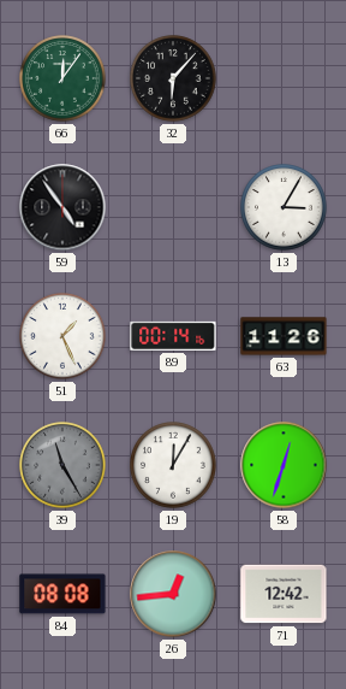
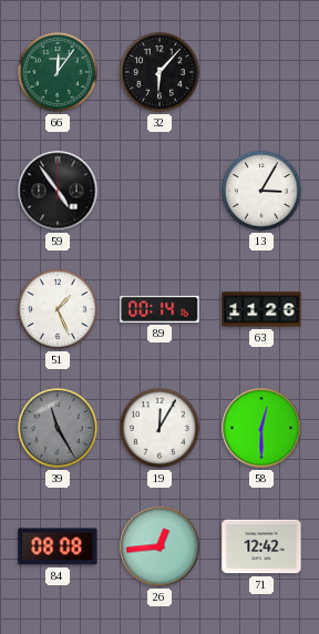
58: 12:33 -> 12:30
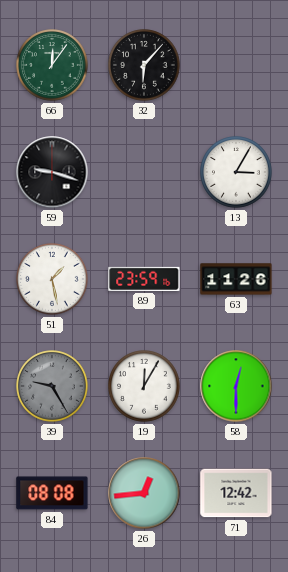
59: 4:54 -> 9:18
51: 1:26 -> 1:28
89: 00:14 -> 23:59
39: 11:25 -> 9:25
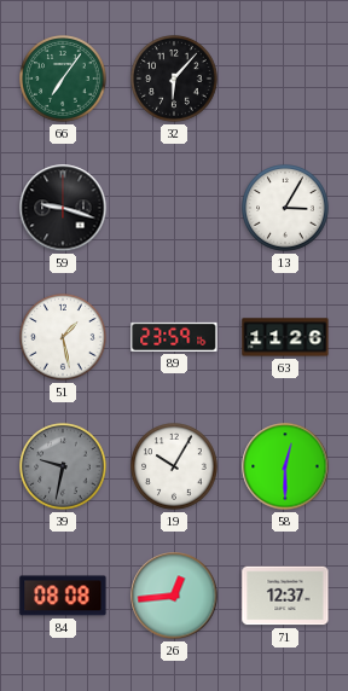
66: 12:06 -> 7:06
39: 9:25 -> 9:32
19: 12:05 -> 10:05
71: 12:42 -> 12:37
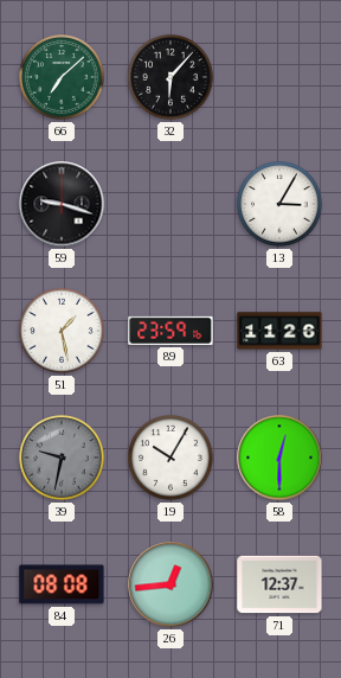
66: 7:06 -> 7:08
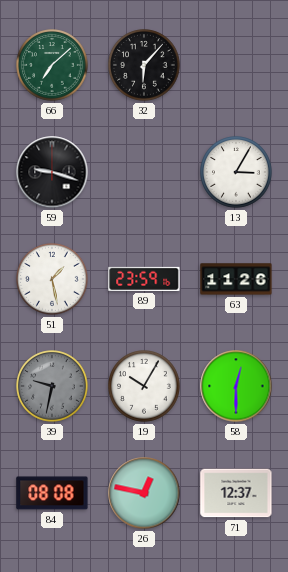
26: 12:44 -> 12:47
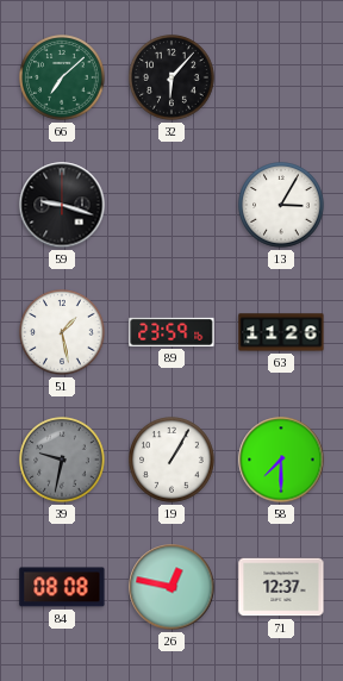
19: 10:05 -> 1:05
58: 12:30 -> 7:30
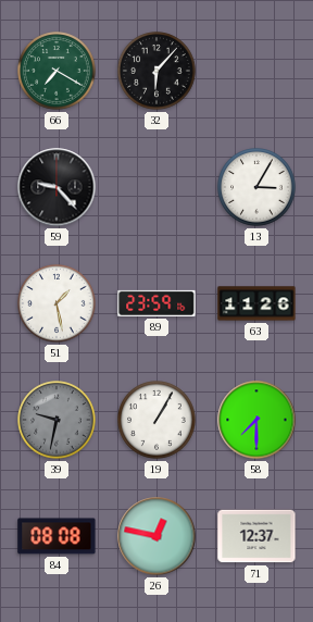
66: 7:08 -> 7:20
59: 9:18 -> 9:23
